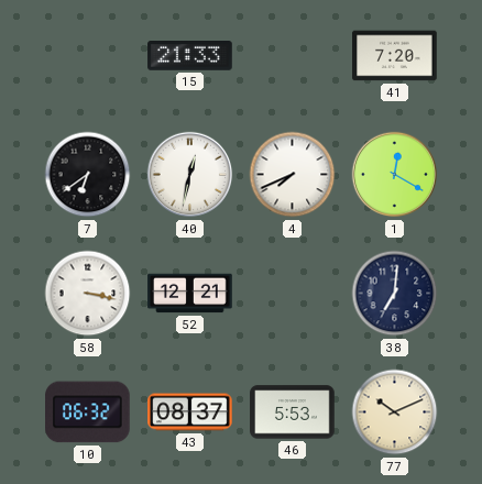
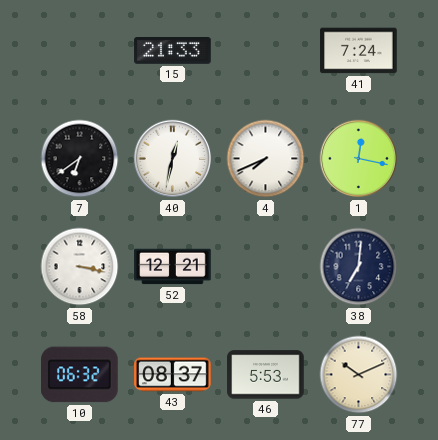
41: 7:20 -> 7:24
1: 12:20 -> 12:17
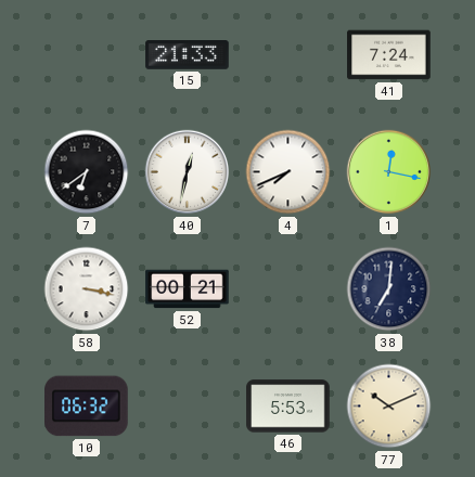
52: 12:21 -> 00:21
43: 08:37 -> none
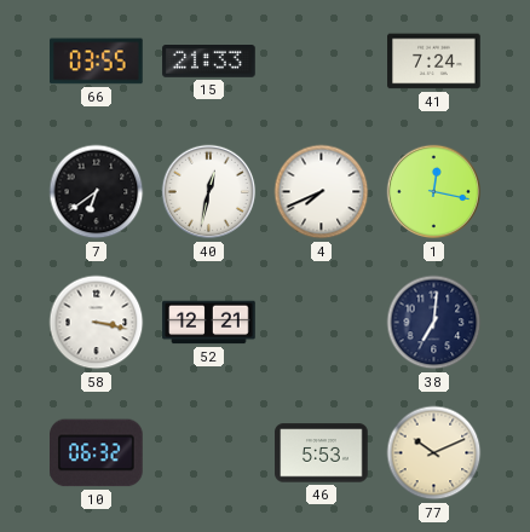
66: none -> 03:55
52: 00:21 -> 12:21
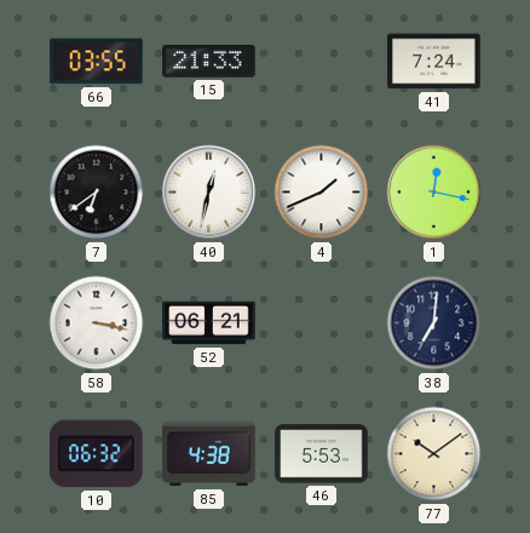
4: 7:41 -> 1:41
52: 12:21 -> 06:21
85: none -> 4:38
77: 10:11 -> 10:09
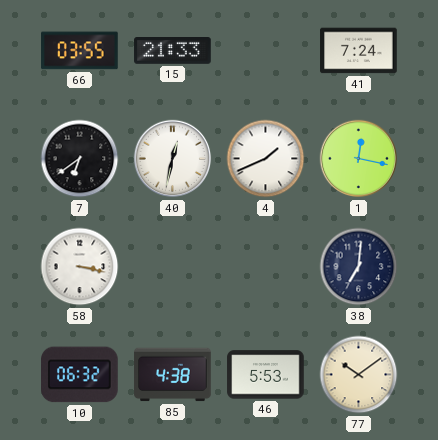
52: 06:21 -> none
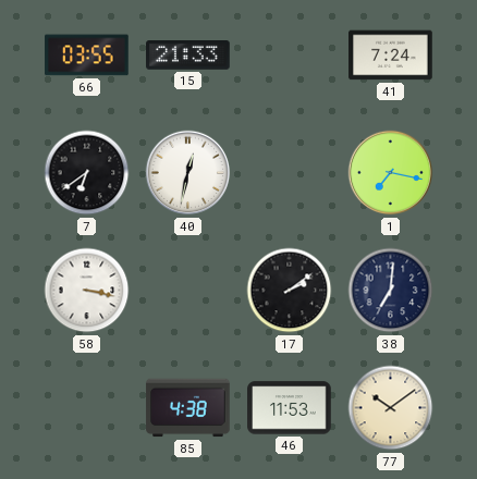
4: 1:41 -> none
1: 12:17 -> 7:17
17: none -> 2:09
10: 06:32 -> none
46: 5:53 -> 11:53
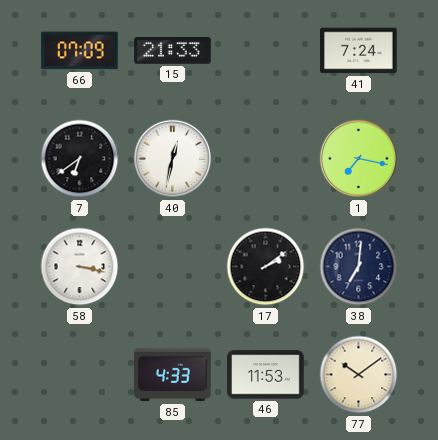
66: 03:55 -> 07:09
85: 4:38 -> 4:33
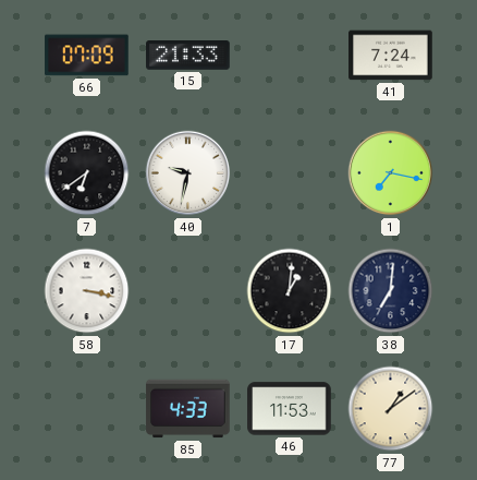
40: 12:32 -> 9:32
17: 2:09 -> 1:01
77: 10:09 -> 1:09
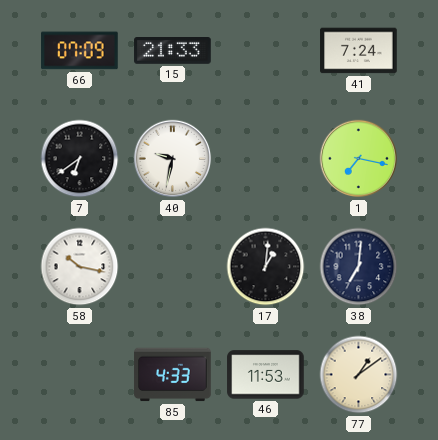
58: 3:17 -> 10:17
